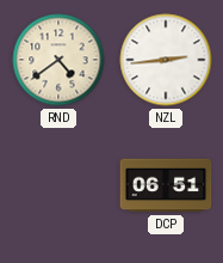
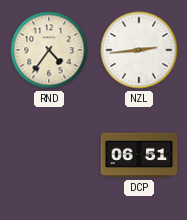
RND: 4:39 -> 4:36
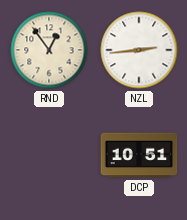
RND: 4:36 -> 12:54
DCP: 06:51 -> 10:51
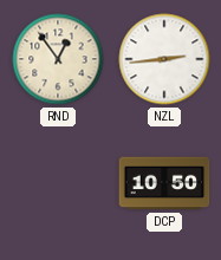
DCP: 10:51 -> 10:50
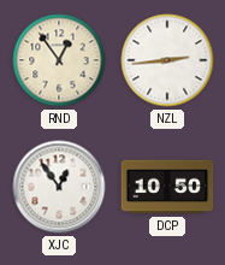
XJC: none -> 12:54
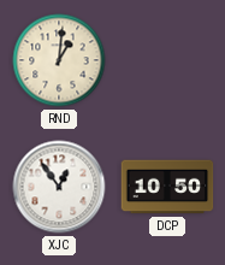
RND: 12:54 -> 1:01
NZL: 2:44 -> none
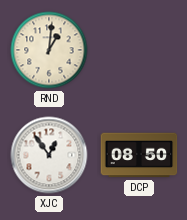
DCP: 10:50 -> 08:50
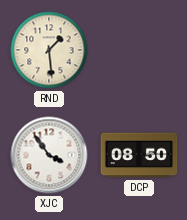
RND: 1:01 -> 1:29
XJC: 12:54 -> 3:54
